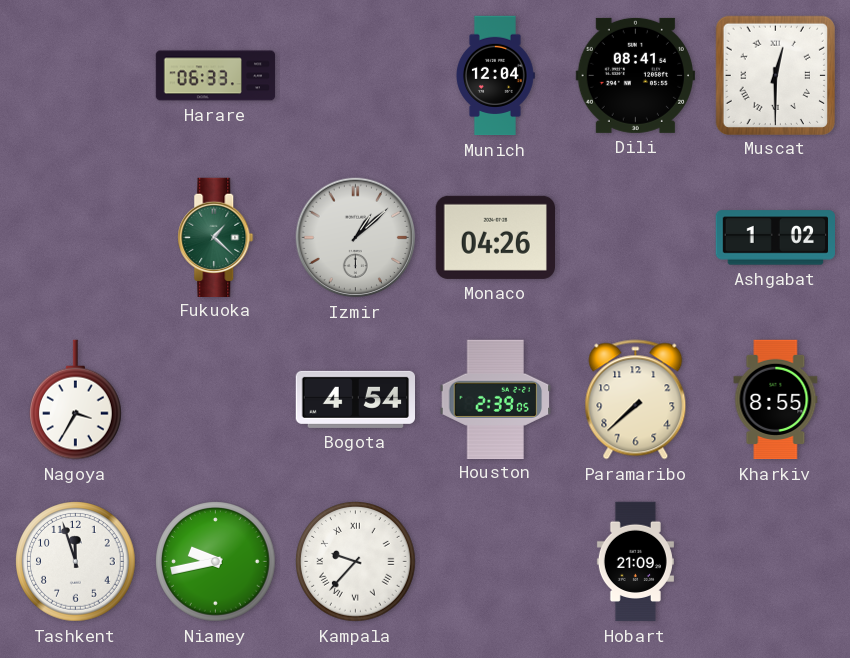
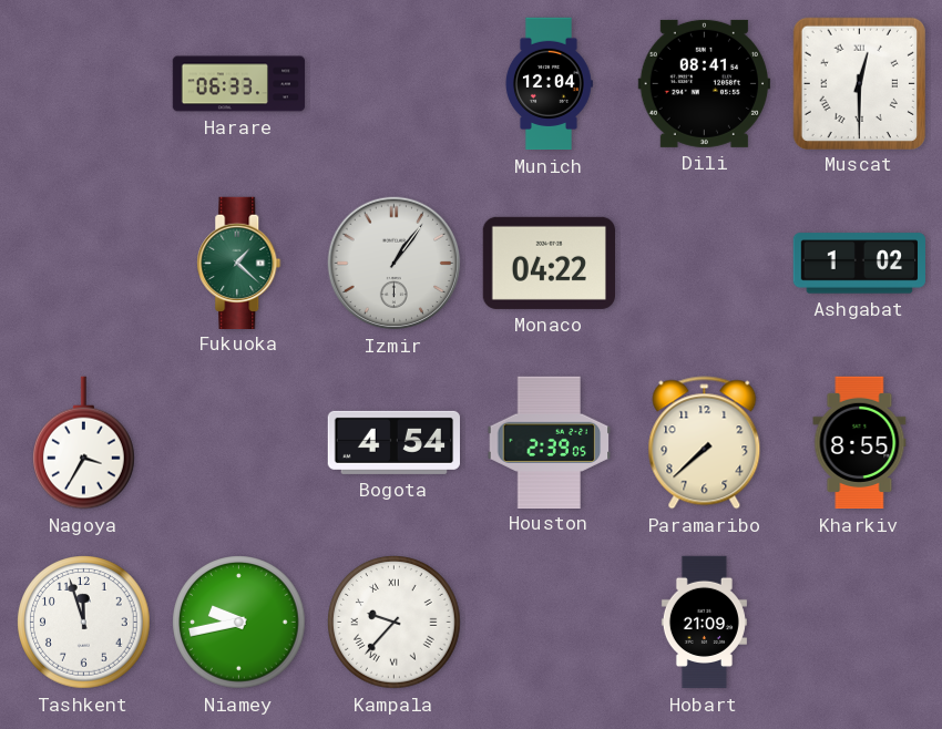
Izmir: 1:08 -> 1:06
Monaco: 04:26 -> 04:22
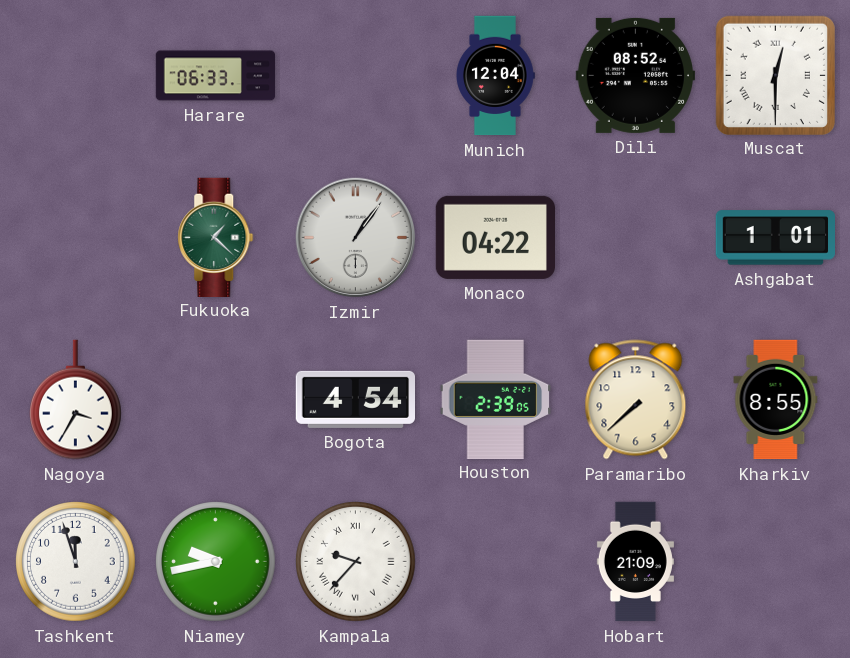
Dili: 08:41 -> 08:52
Ashgabat: 1:02 -> 1:01
